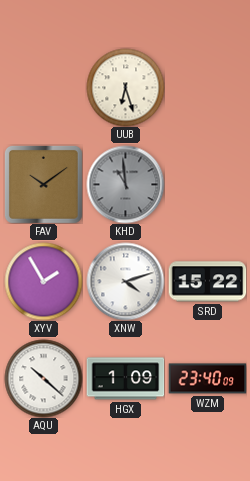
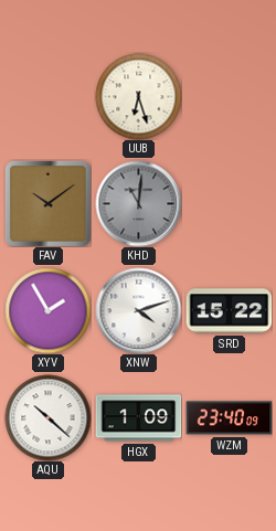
KHD: 10:59 -> 11:01
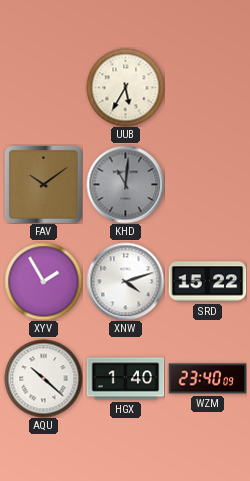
UUB: 6:27 -> 5:35
HGX: 1:09 -> 1:40
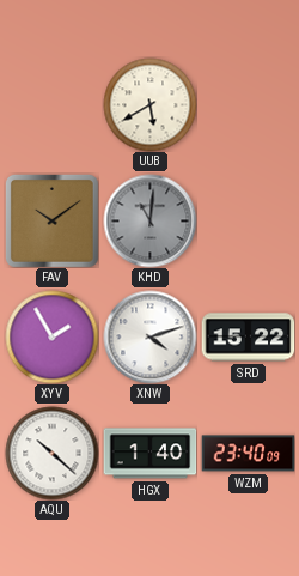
UUB: 5:35 -> 5:40
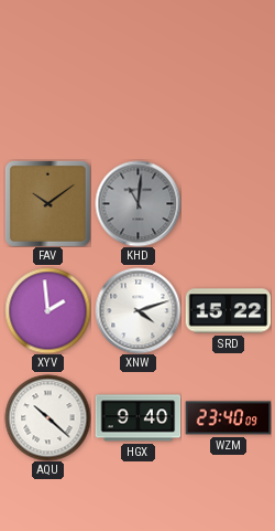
UUB: 5:40 -> none
XYV: 1:55 -> 1:59
HGX: 1:40 -> 9:40
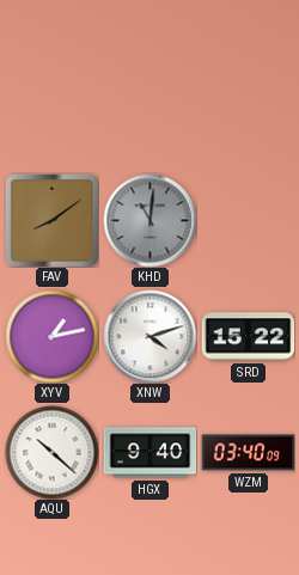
FAV: 10:09 -> 8:09
XYV: 1:59 -> 1:13
WZM: 23:40 -> 03:40
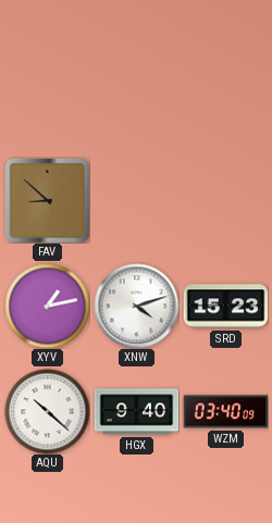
FAV: 8:09 -> 8:52
KHD: 11:01 -> none
SRD: 15:22 -> 15:23
